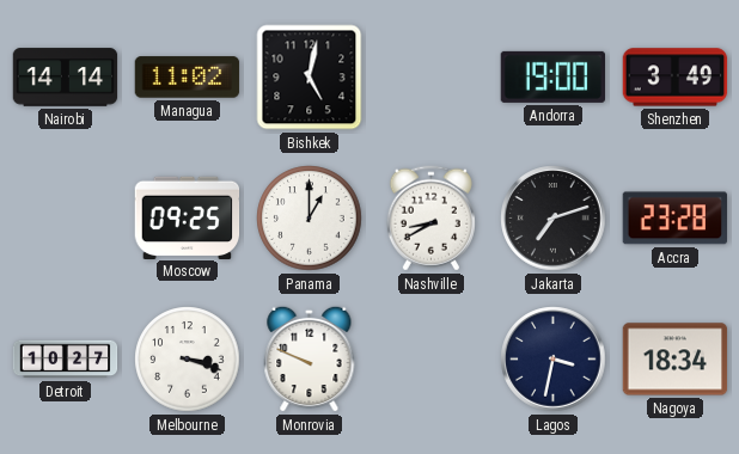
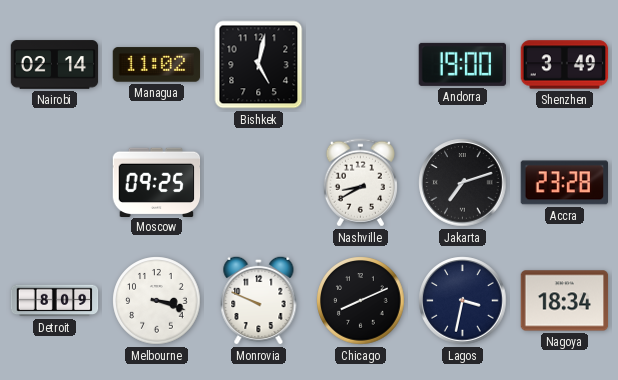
Nairobi: 14:14 -> 02:14
Panama: 1:00 -> none
Detroit: 10:27 -> 8:09
Chicago: none -> 8:11
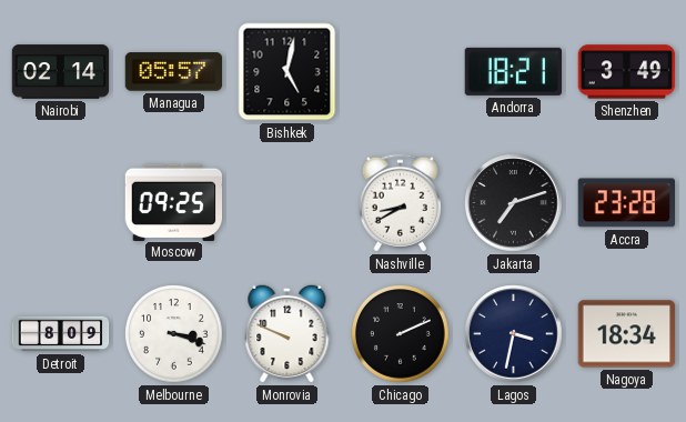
Managua: 11:02 -> 05:57
Andorra: 19:00 -> 18:21
Chicago: 8:11 -> 2:11
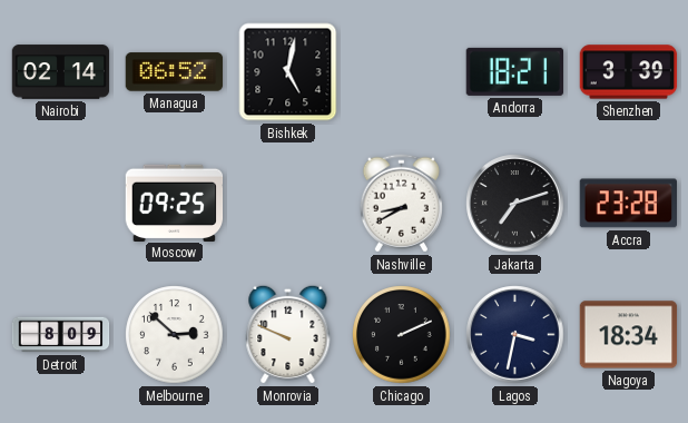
Managua: 05:57 -> 06:52
Shenzhen: 3:49 -> 3:39
Melbourne: 3:18 -> 2:52
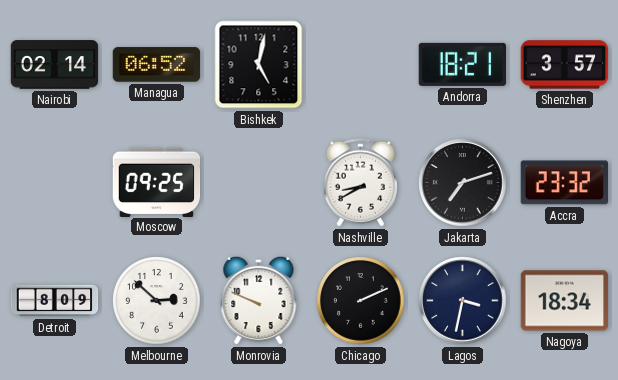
Shenzhen: 3:39 -> 3:57
Accra: 23:28 -> 23:32
